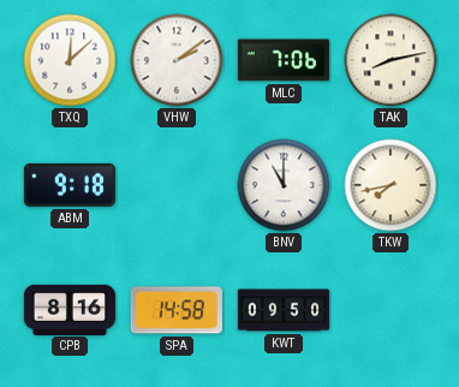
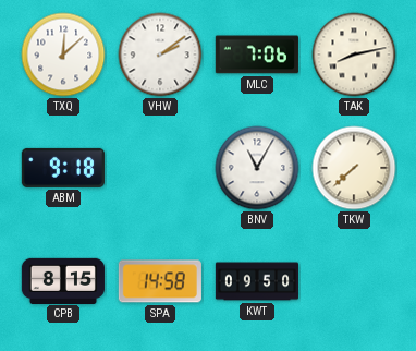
BNV: 11:00 -> 11:05
TKW: 7:43 -> 7:38
CPB: 8:16 -> 8:15
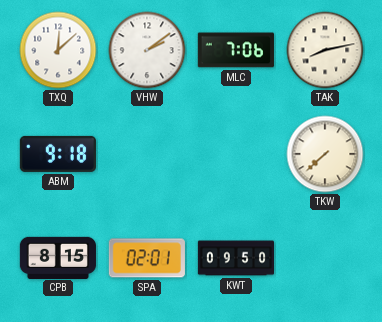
BNV: 11:05 -> none
SPA: 14:58 -> 02:01
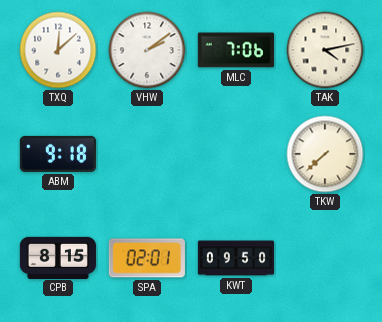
TAK: 8:13 -> 4:13
